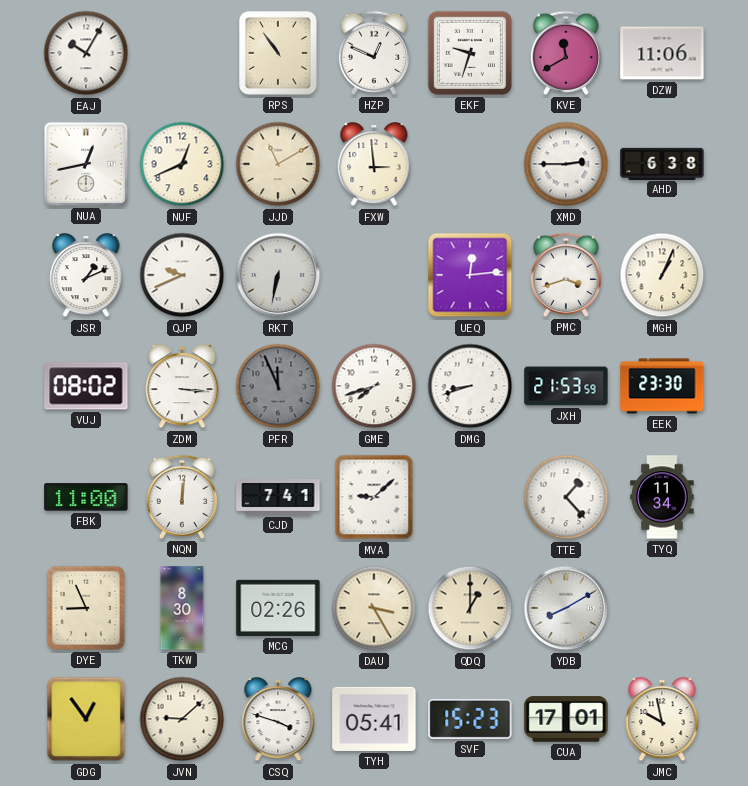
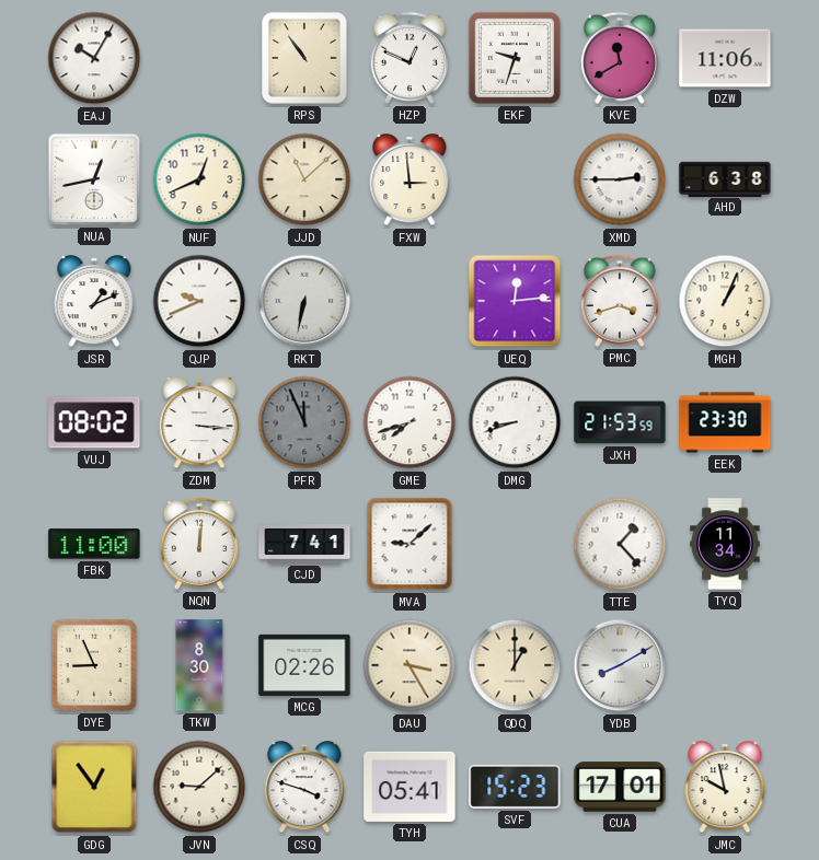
JJD: 11:10 -> 11:08
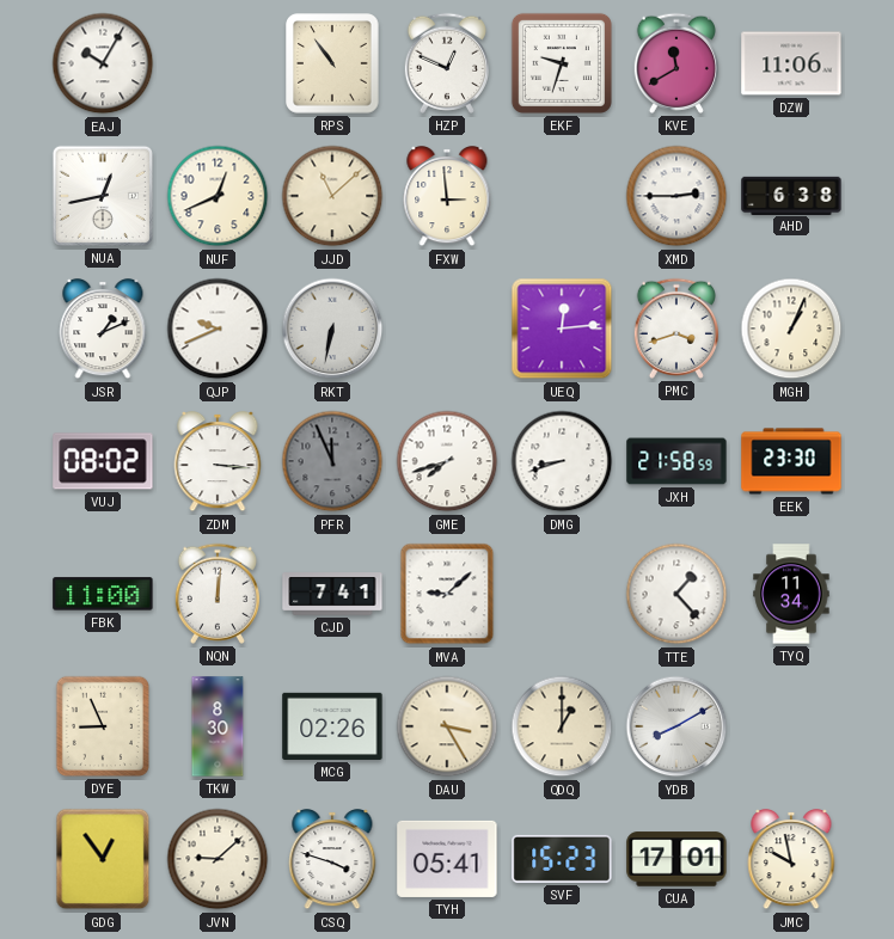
JXH: 21:53 -> 21:58
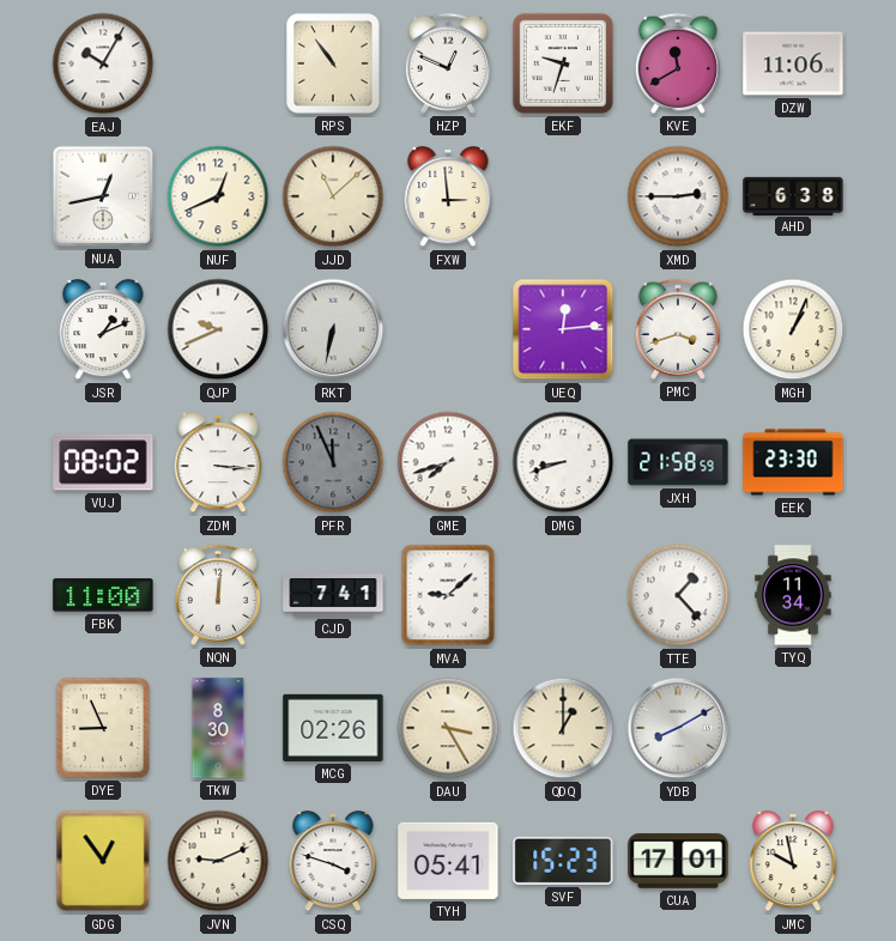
JVN: 9:08 -> 9:11
